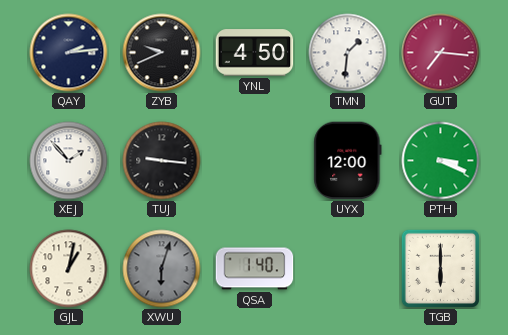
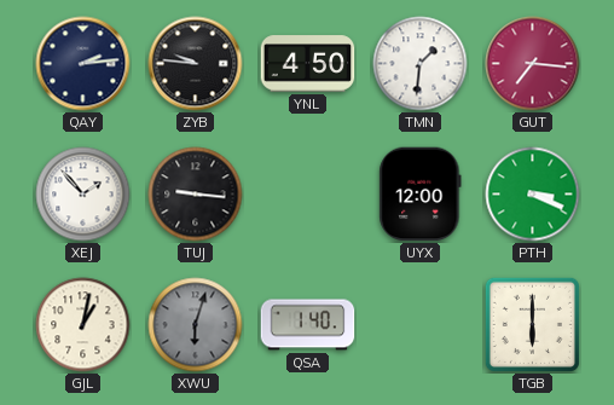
ZYB: 9:41 -> 9:46
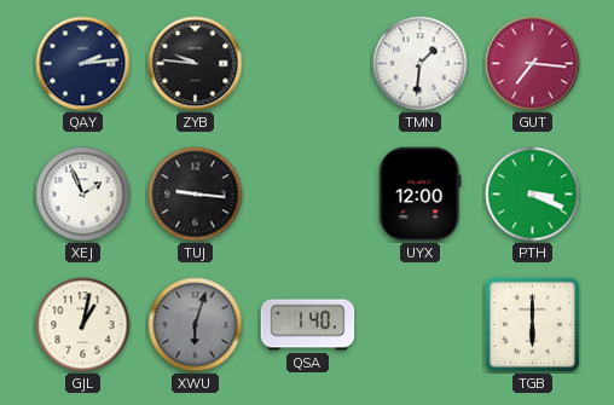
YNL: 4:50 -> none
XEJ: 1:53 -> 1:56
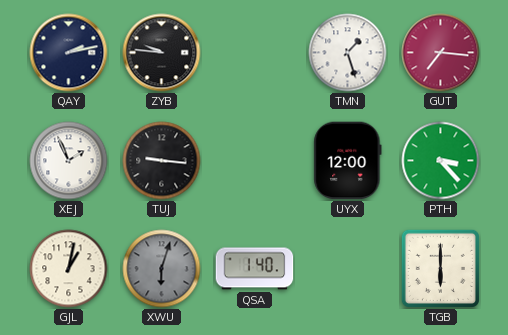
QAY: 2:14 -> 2:13
TMN: 1:31 -> 1:27
PTH: 3:19 -> 3:23
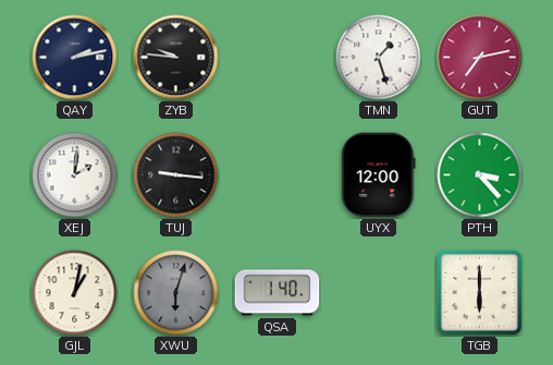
GUT: 7:16 -> 7:13
XEJ: 1:56 -> 2:01
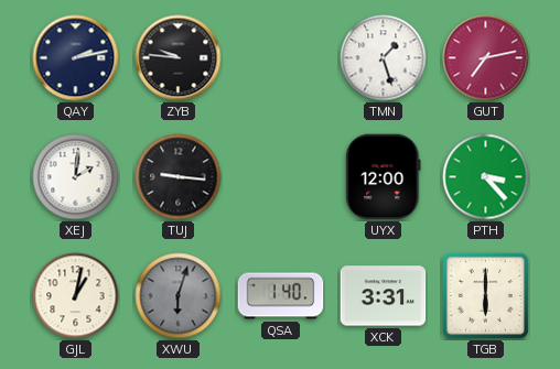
XCK: none -> 3:31
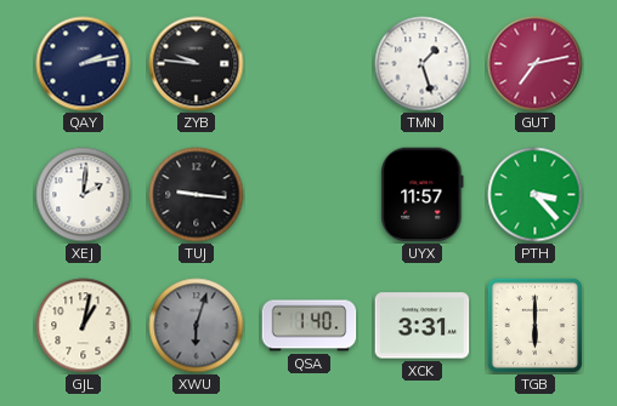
UYX: 12:00 -> 11:57
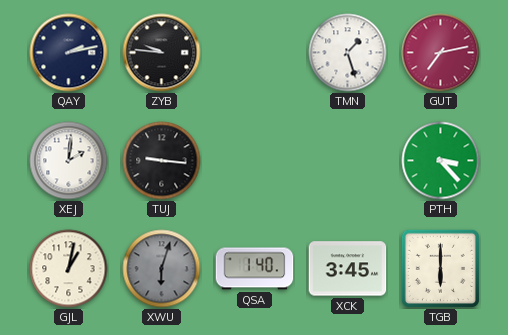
UYX: 11:57 -> none
XCK: 3:31 -> 3:45
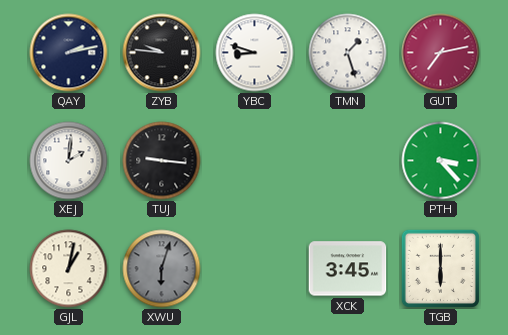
YBC: none -> 8:48
QSA: 1:40 -> none
